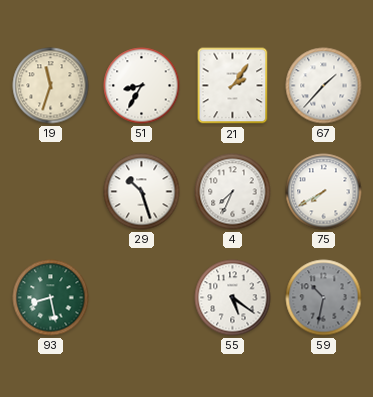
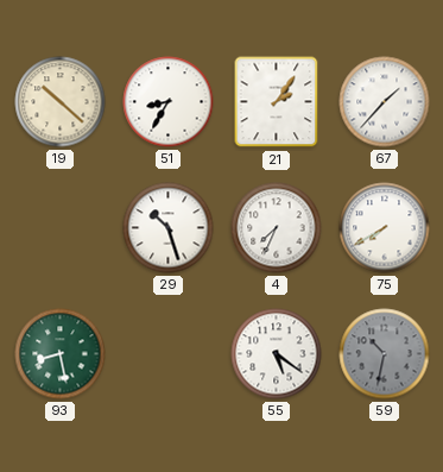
19: 11:33 -> 10:22
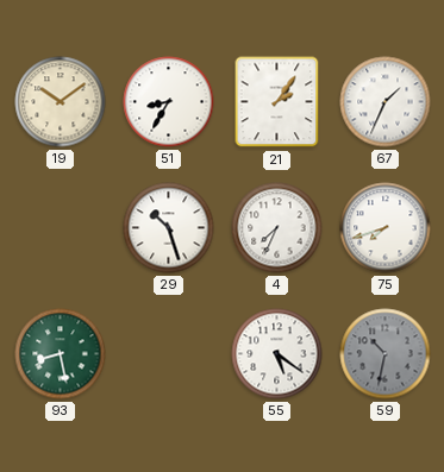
19: 10:22 -> 10:09
67: 1:37 -> 1:34
75: 7:40 -> 7:42
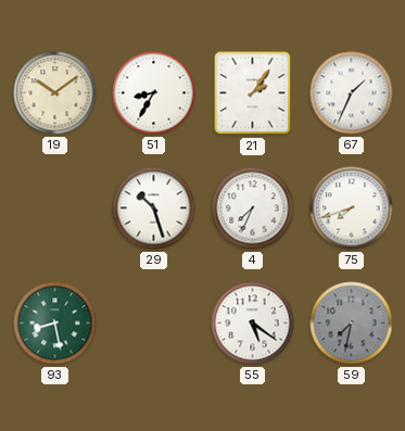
59: 10:32 -> 7:32
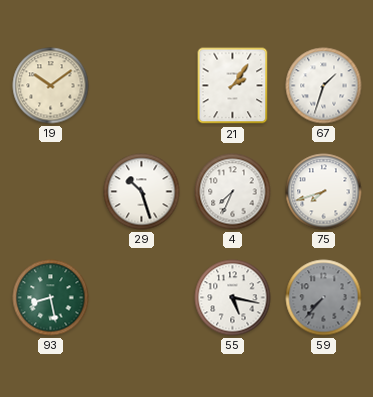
51: 8:35 -> none
67: 1:34 -> 1:33
55: 5:21 -> 5:17
59: 7:32 -> 7:37
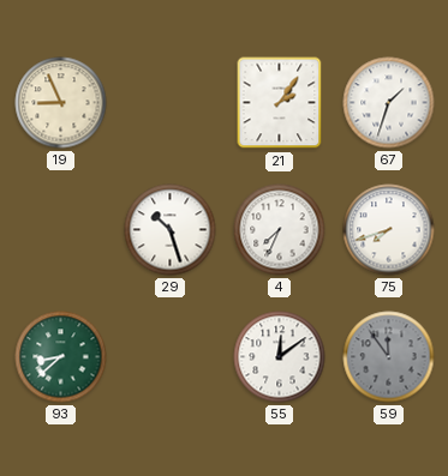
19: 10:09 -> 8:56
93: 8:28 -> 8:38
55: 5:17 -> 12:09
59: 7:37 -> 11:54
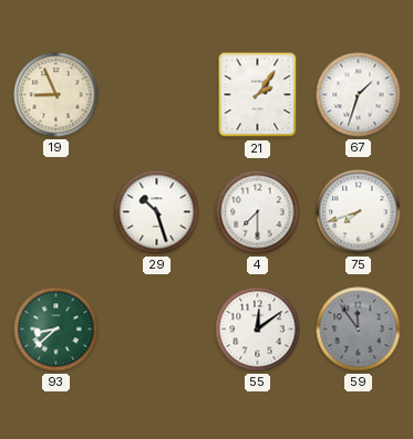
4: 7:34 -> 7:30
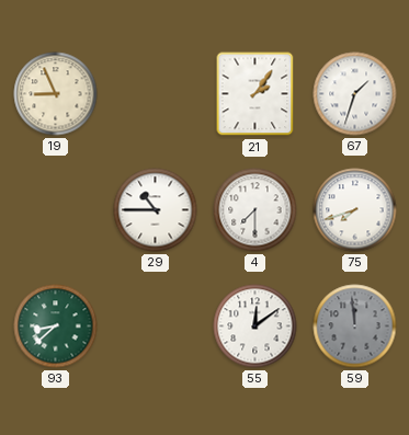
29: 10:27 -> 10:45
59: 11:54 -> 11:59
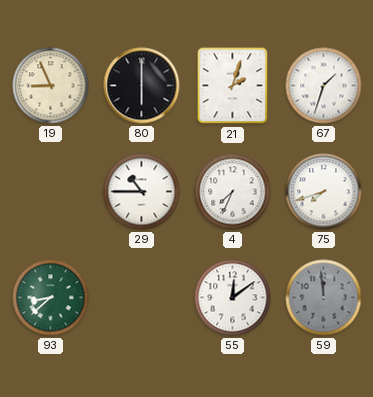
80: none -> 6:00
21: 2:06 -> 2:03
4: 7:30 -> 7:34
